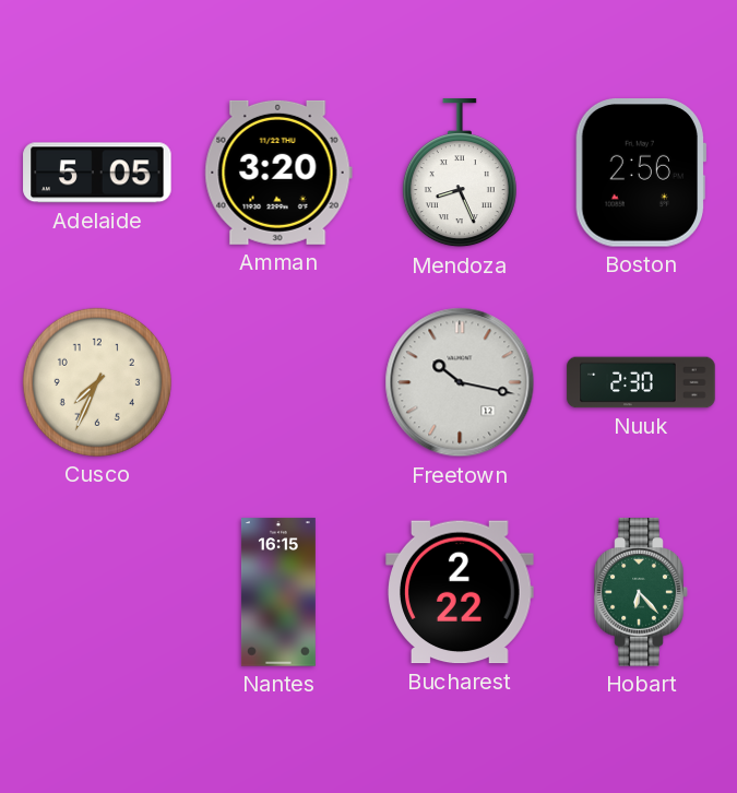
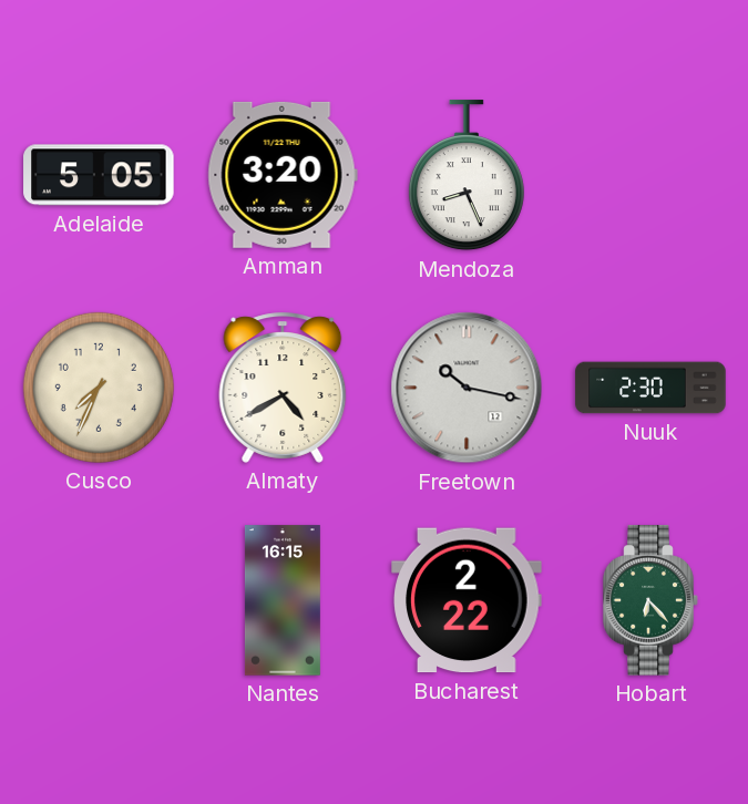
Boston: 2:56 -> none
Almaty: none -> 4:40
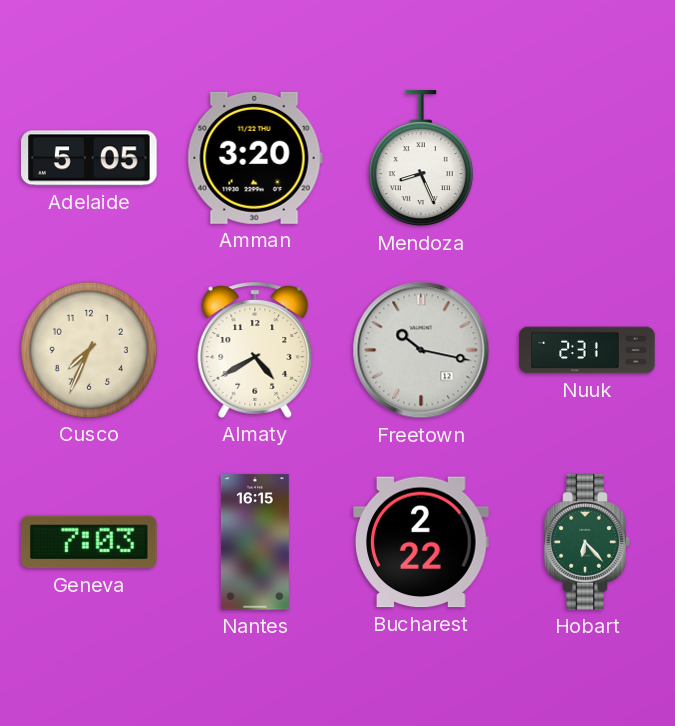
Nuuk: 2:30 -> 2:31
Geneva: none -> 7:03
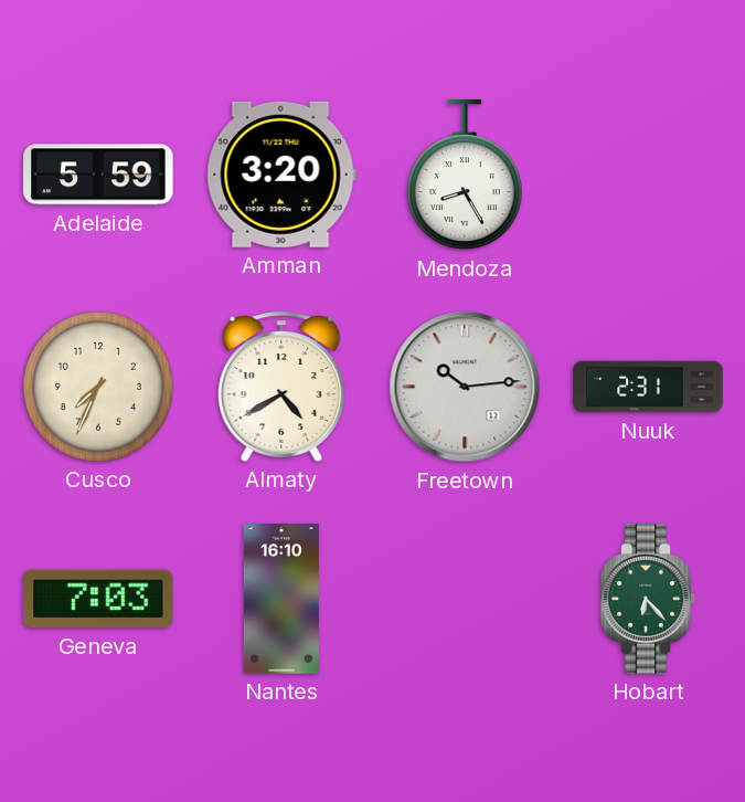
Adelaide: 5:05 -> 5:59
Mendoza: 8:26 -> 8:25
Freetown: 10:17 -> 10:14
Nantes: 16:15 -> 16:10
Bucharest: 2:22 -> none
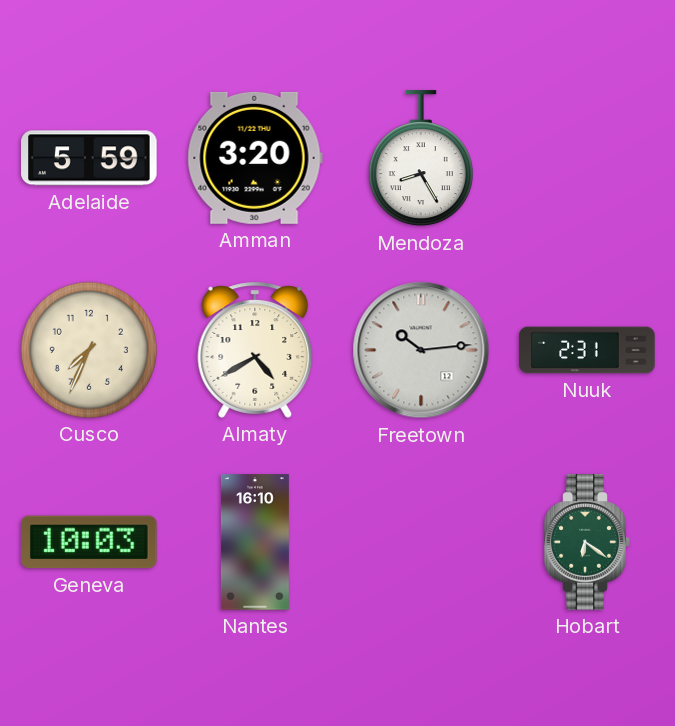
Geneva: 7:03 -> 10:03
Hobart: 6:23 -> 6:21
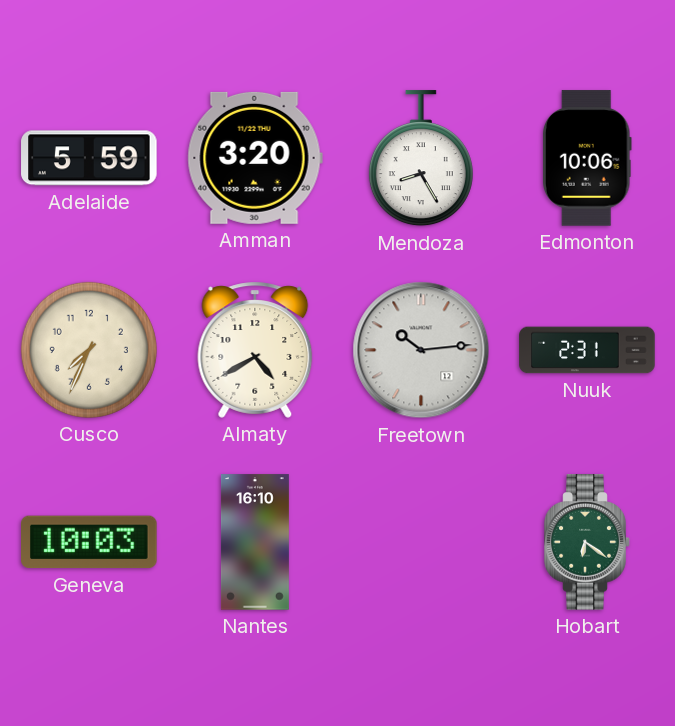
Edmonton: none -> 10:06
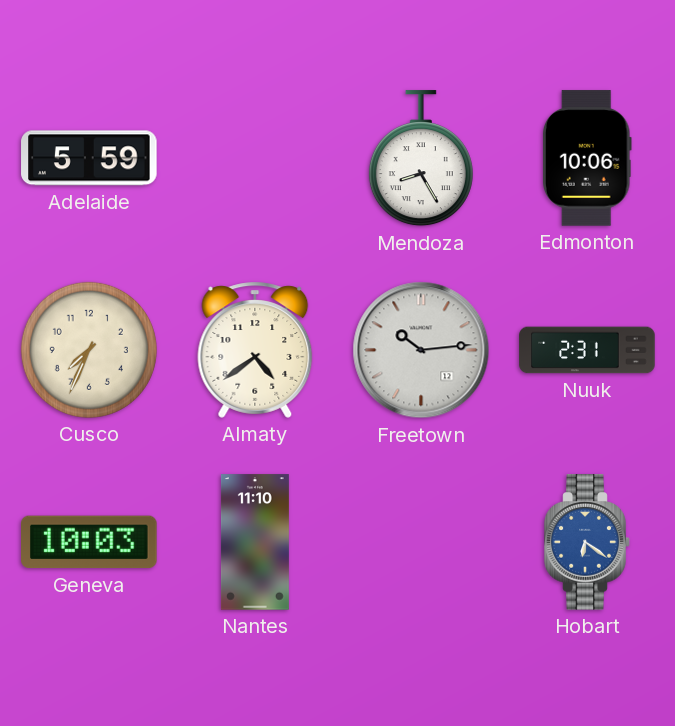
Amman: 3:20 -> none
Almaty: 4:40 -> 4:39
Nantes: 16:10 -> 11:10
Hobart dial: green -> blue
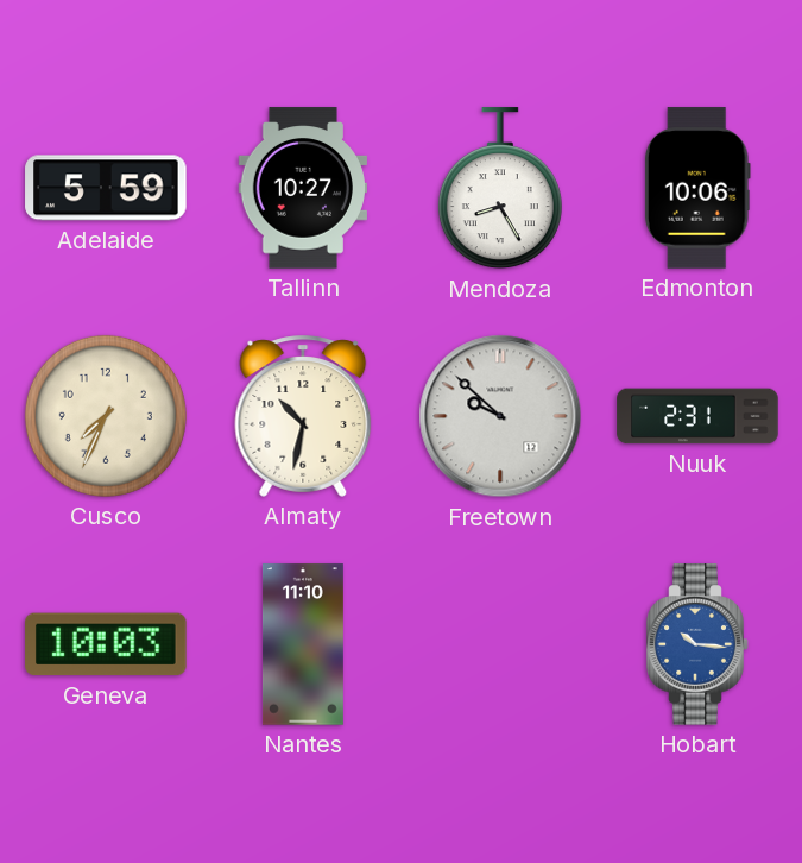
Tallinn: none -> 10:27
Almaty: 4:39 -> 10:32
Freetown: 10:14 -> 9:52
Hobart: 6:21 -> 10:16
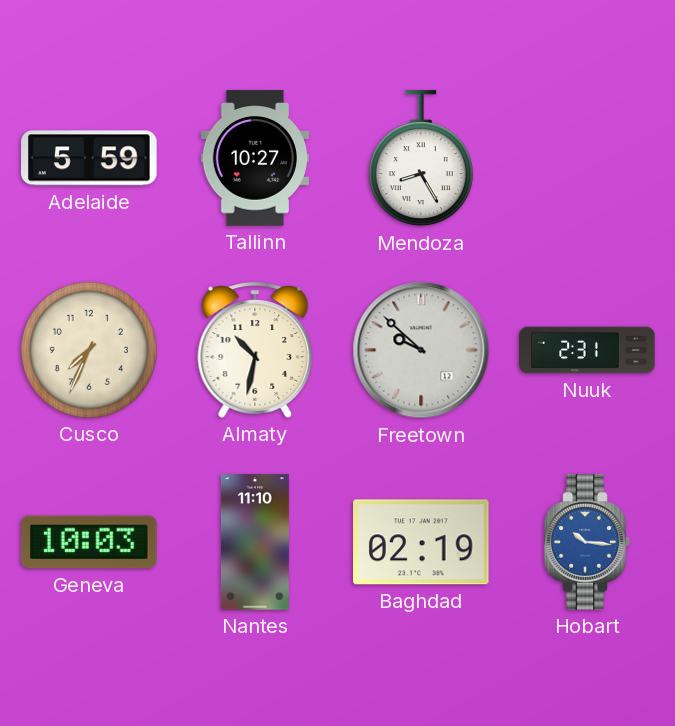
Edmonton: 10:06 -> none
Baghdad: none -> 02:19
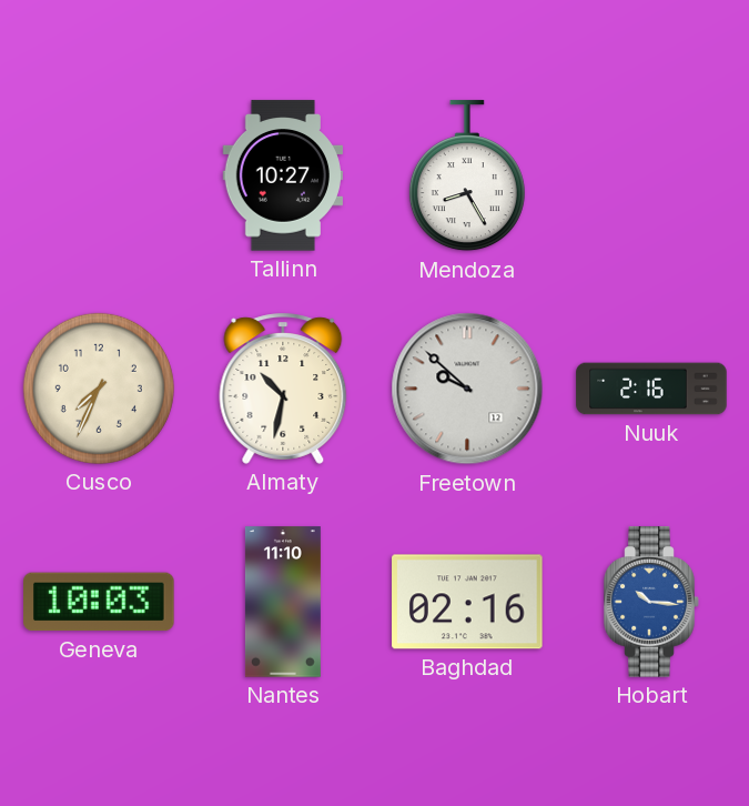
Adelaide: 5:59 -> none
Nuuk: 2:31 -> 2:16
Baghdad: 02:19 -> 02:16
